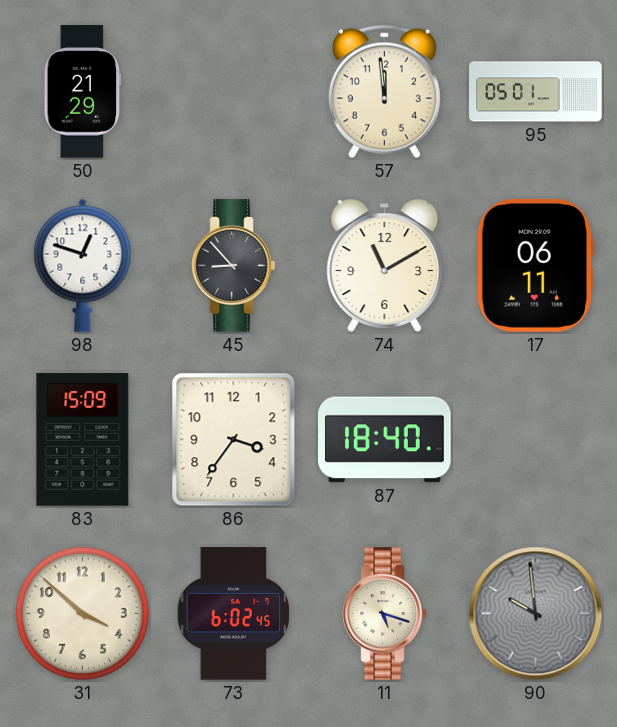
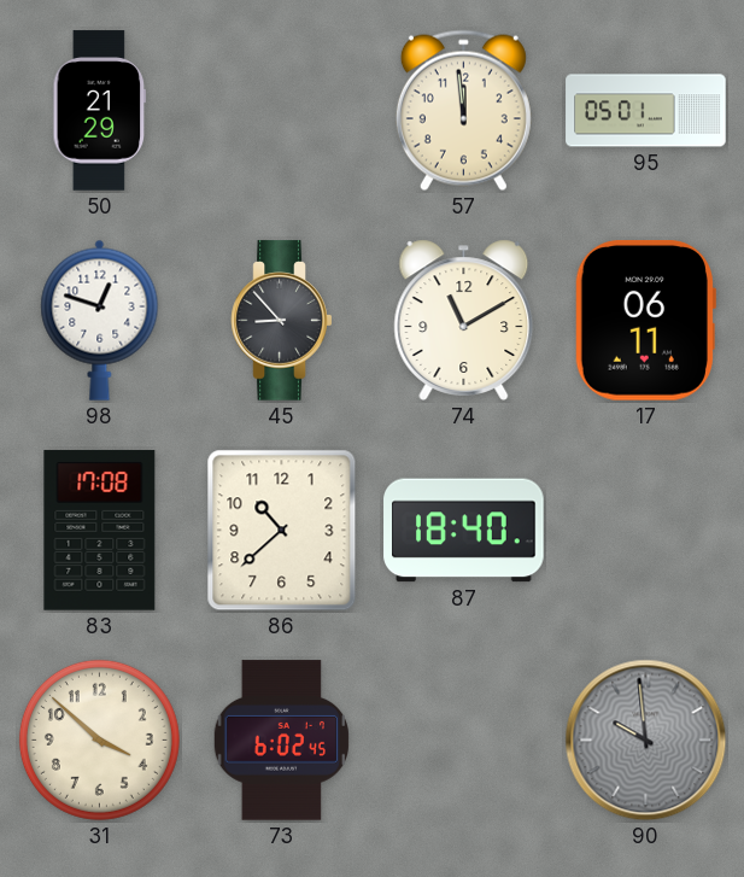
83: 15:09 -> 17:08
86: 3:36 -> 10:38
11: 5:18 -> none
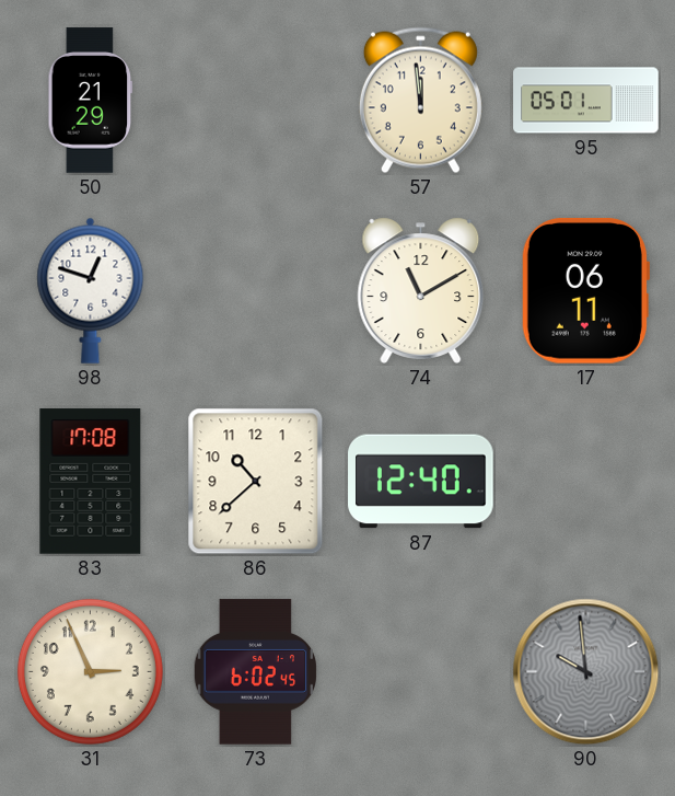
45: 8:53 -> none
87: 18:40 -> 12:40
31: 3:52 -> 2:56
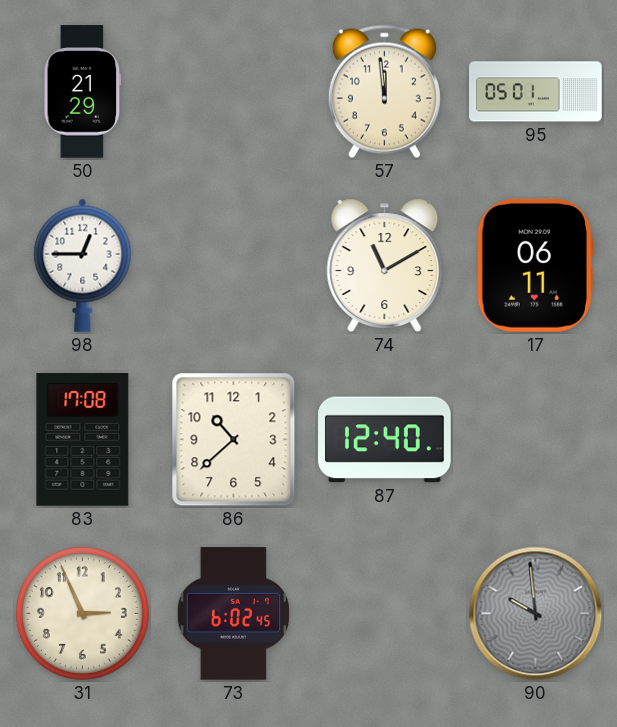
98: 12:48 -> 12:45
